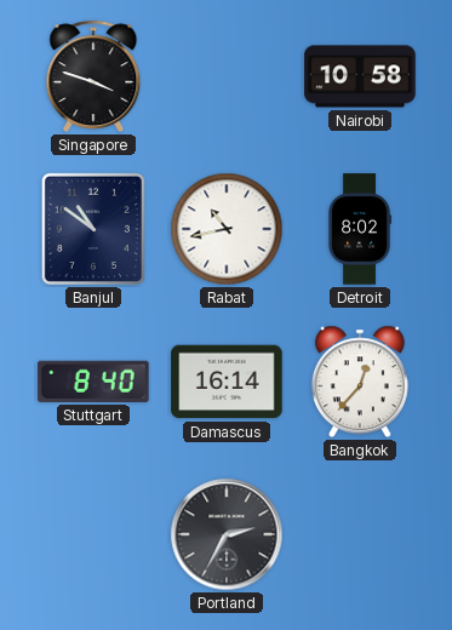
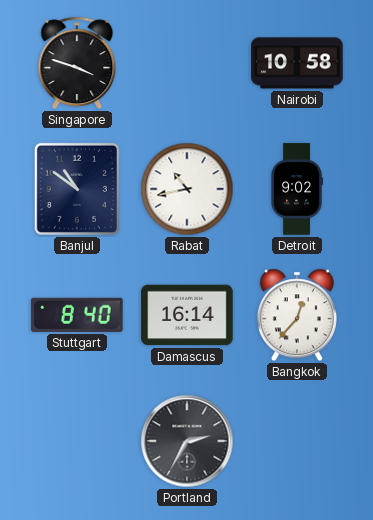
Detroit: 8:02 -> 9:02
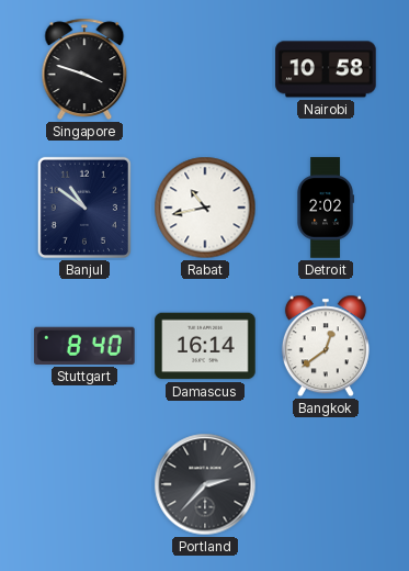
Detroit: 9:02 -> 2:02
Bangkok: 12:37 -> 12:39
Portland: 2:35 -> 2:37
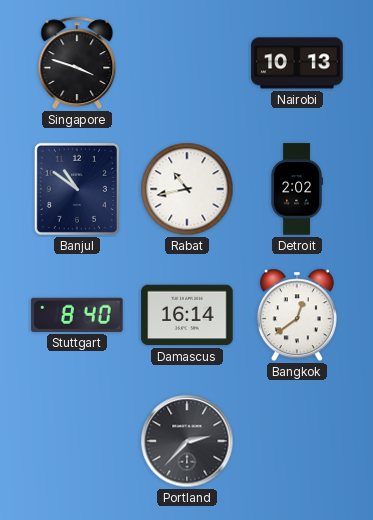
Nairobi: 10:58 -> 10:13
